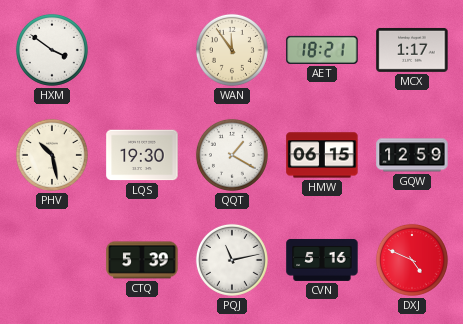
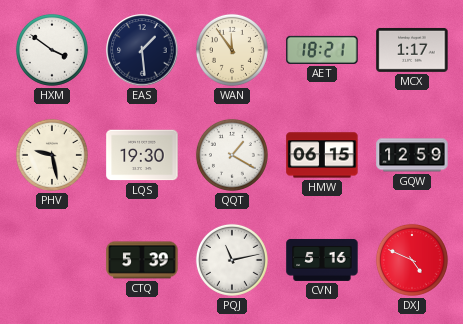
EAS: none -> 1:29
PHV: 10:28 -> 9:28
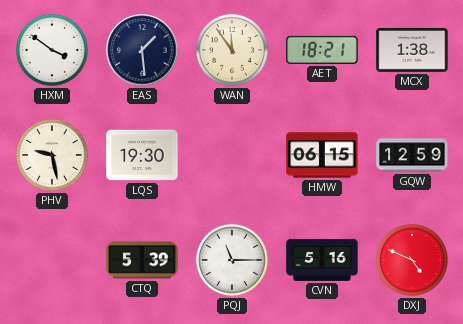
MCX: 1:17 -> 1:38
QQT: 1:20 -> none
PQJ: 11:13 -> 11:15
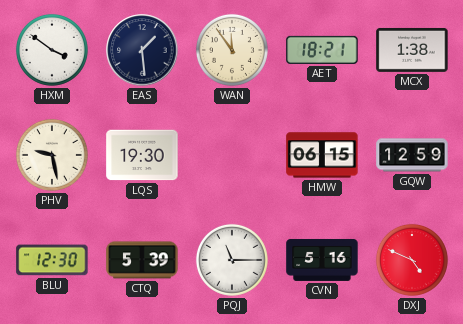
BLU: none -> 12:30
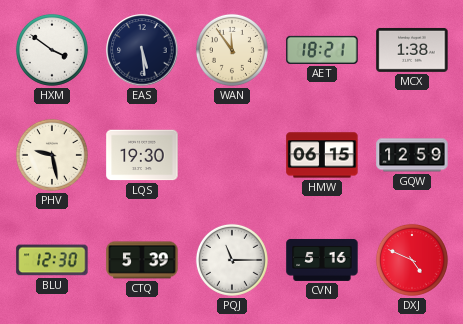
EAS: 1:29 -> 5:29
